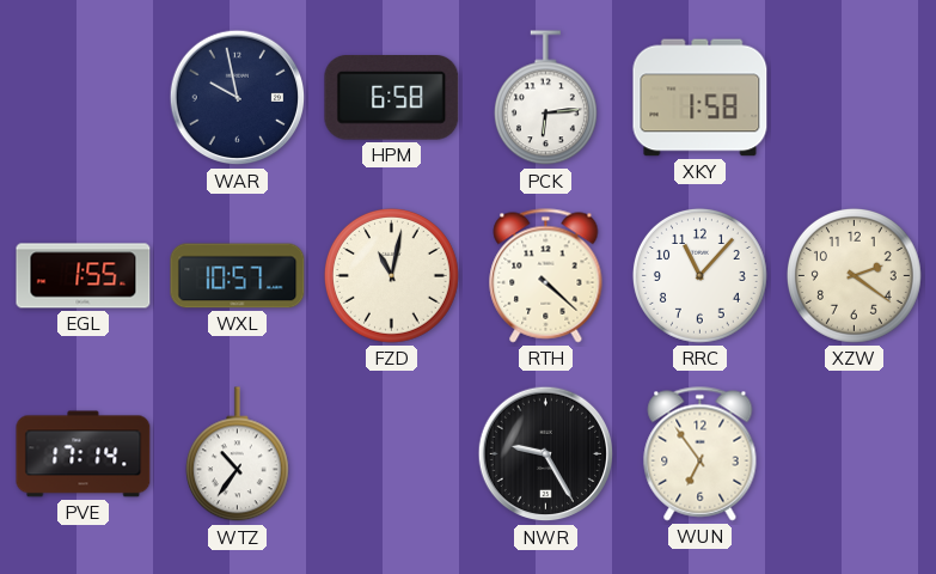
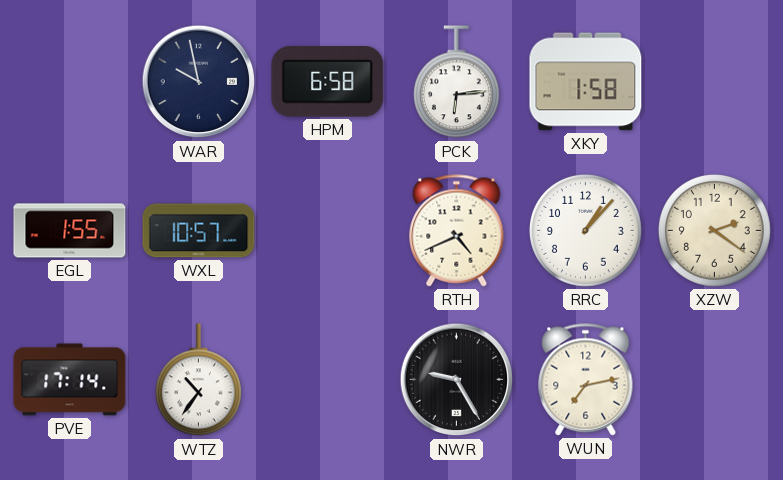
FZD: 11:02 -> none
RTH: 4:22 -> 4:41
RRC: 11:07 -> 1:07
WUN: 6:54 -> 7:13
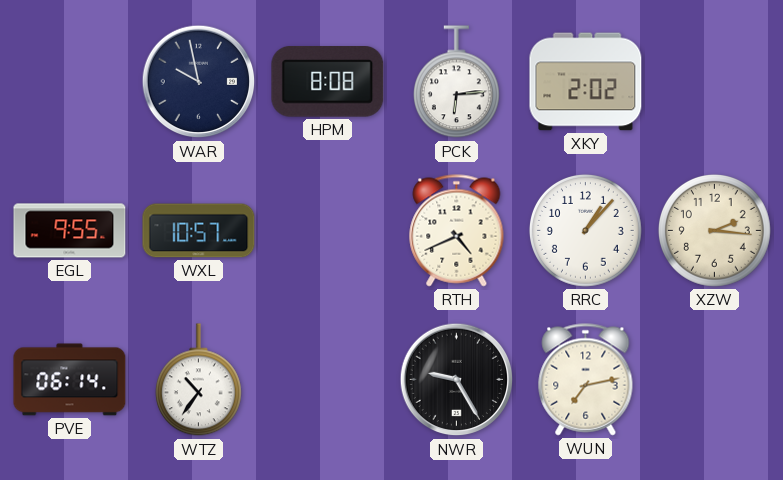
HPM: 6:58 -> 8:08
XKY: 1:58 -> 2:02
EGL: 1:55 -> 9:55
XZW: 2:21 -> 2:16
PVE: 17:14 -> 06:14
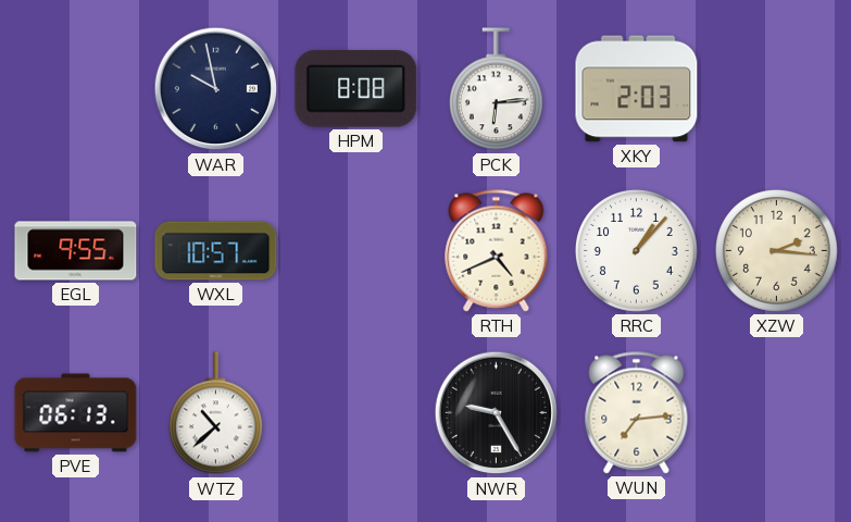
XKY: 2:02 -> 2:03
PVE: 06:14 -> 06:13
WTZ: 10:36 -> 10:38
WUN: 7:13 -> 7:14
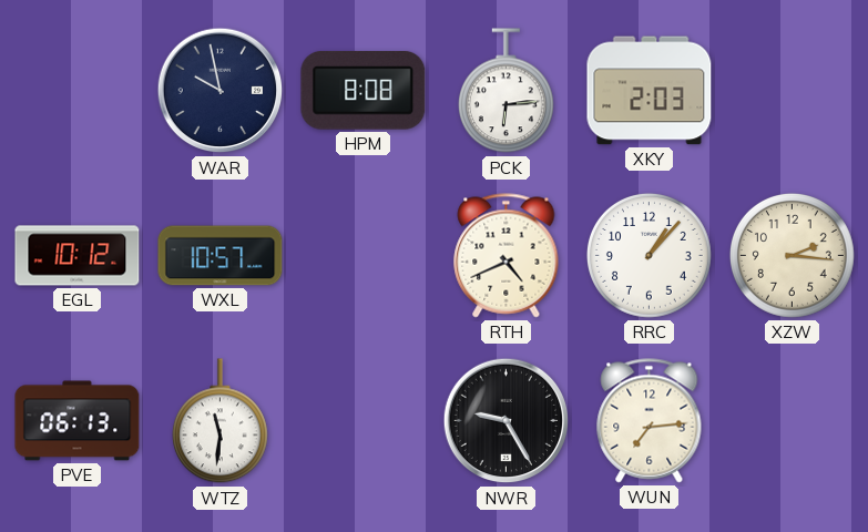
EGL: 9:55 -> 10:12
WTZ: 10:38 -> 11:31
